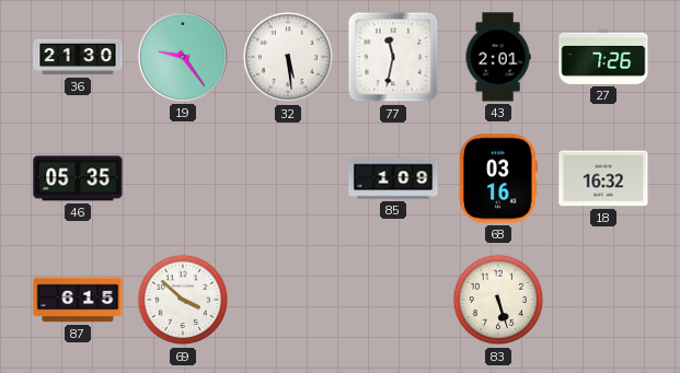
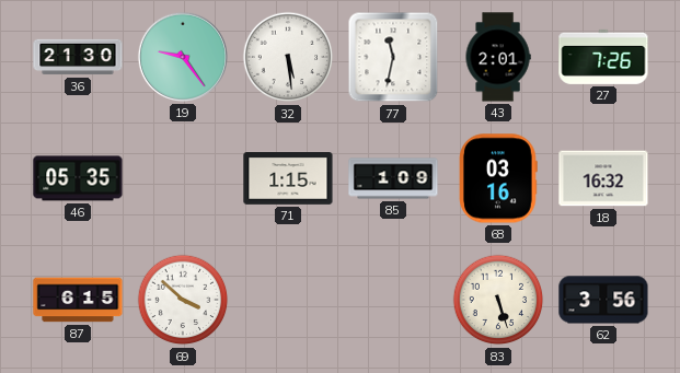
71: none -> 1:15
62: none -> 3:56
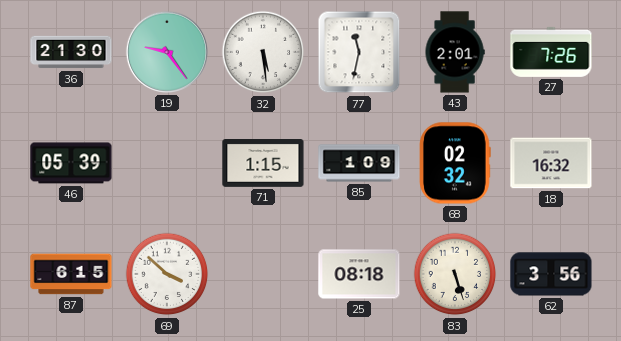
46: 05:35 -> 05:39
68: 03:16 -> 02:32
25: none -> 08:18
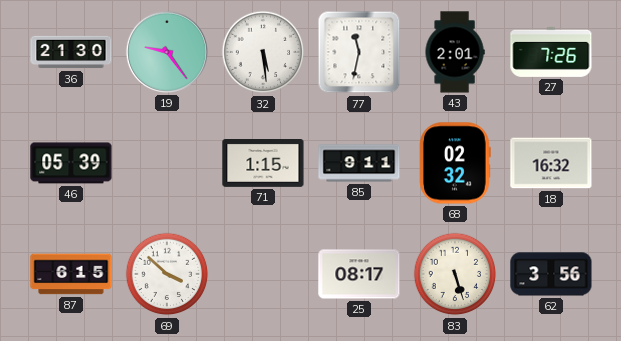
85: 1:09 -> 9:11
25: 08:18 -> 08:17
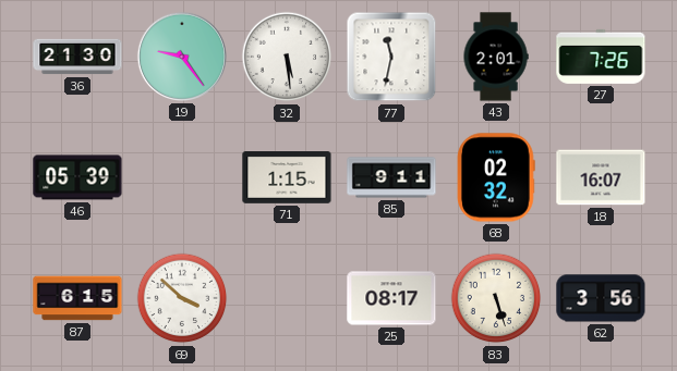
18: 16:32 -> 16:07
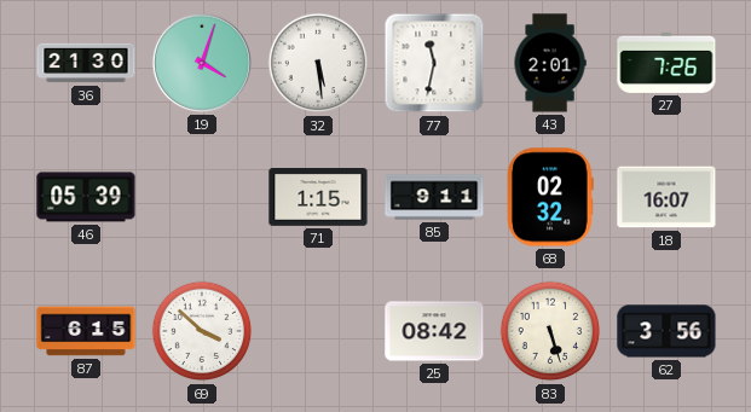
19: 9:24 -> 4:03
25: 08:17 -> 08:42
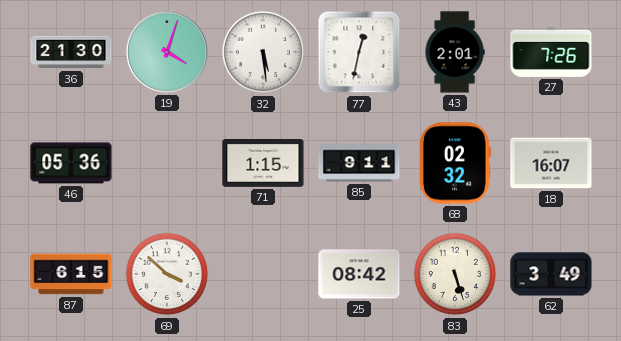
77: 11:32 -> 12:32
46: 05:39 -> 05:36
62: 3:56 -> 3:49
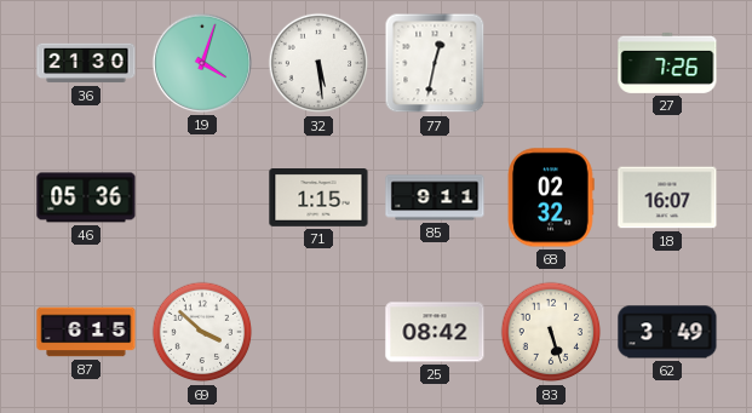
43: 2:01 -> none
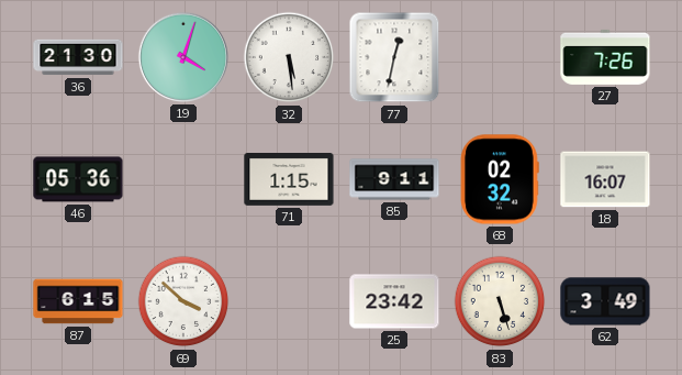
25: 08:42 -> 23:42
